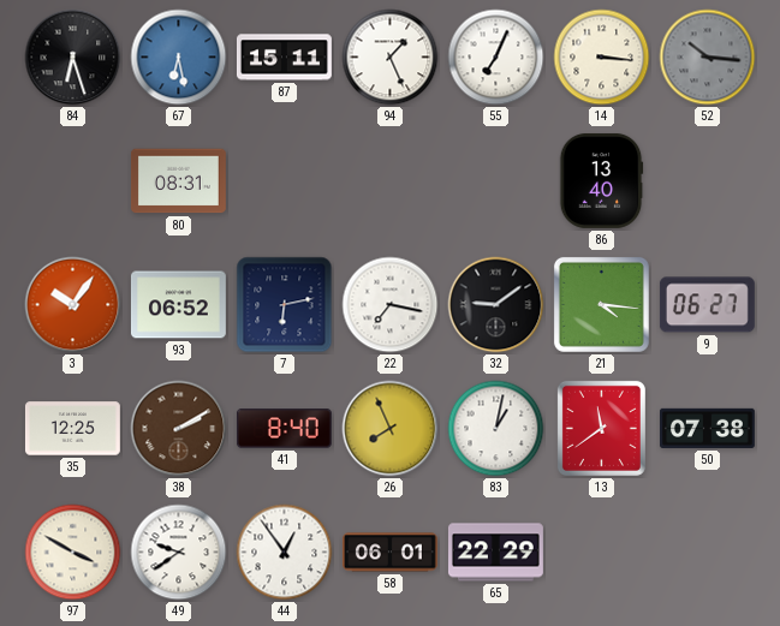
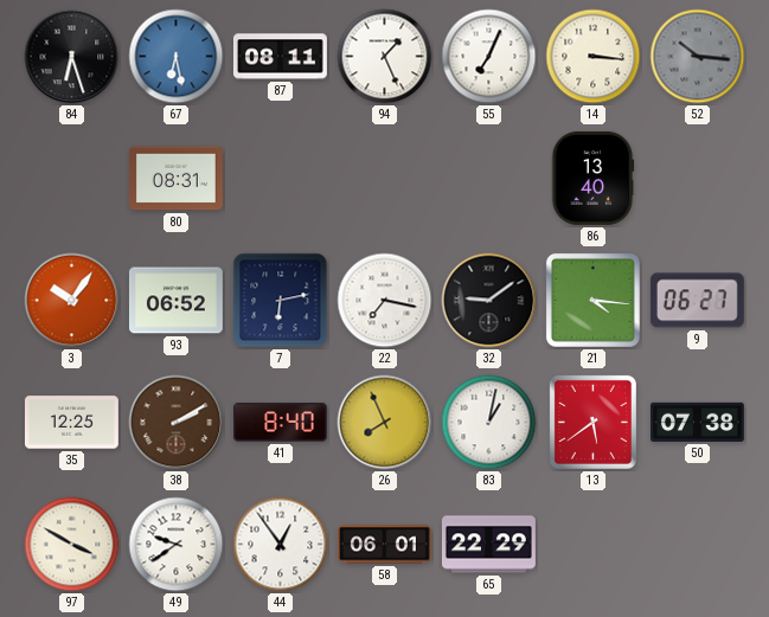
87: 15:11 -> 08:11
13: 11:39 -> 5:39
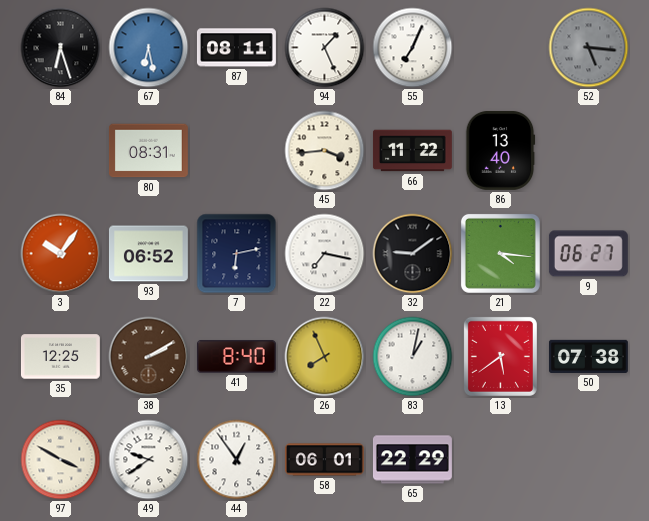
14: 3:16 -> none
52: 10:16 -> 5:16
45: none -> 3:44
66: none -> 11:22
